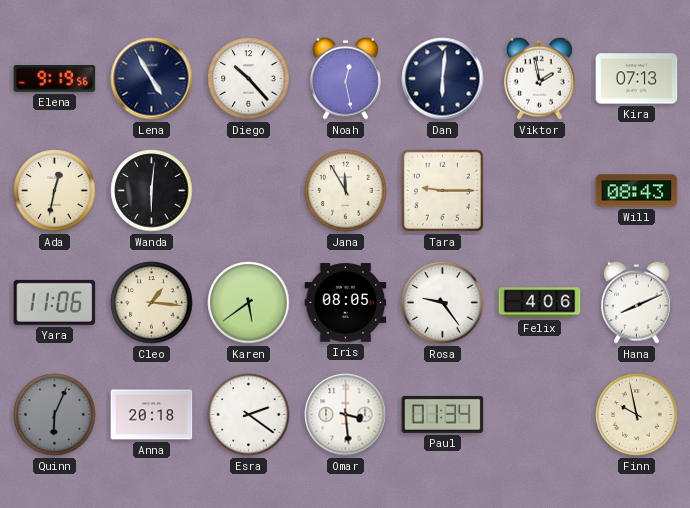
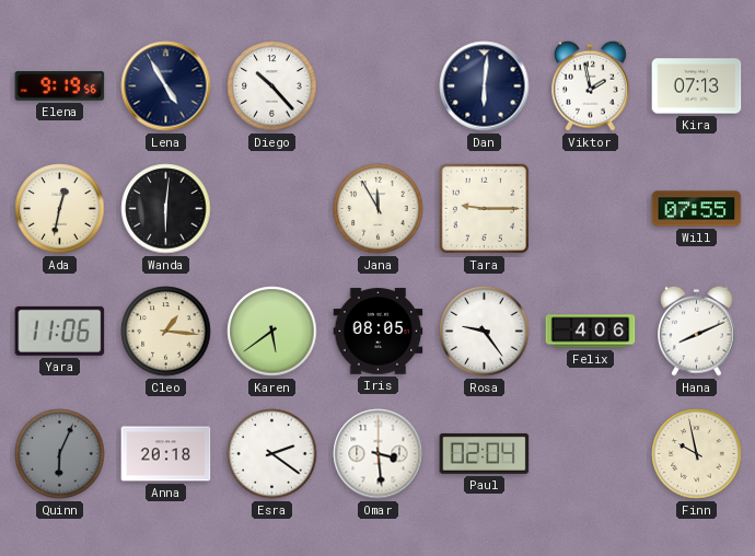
Noah: 12:28 -> none
Will: 08:43 -> 07:55
Paul: 01:34 -> 02:04
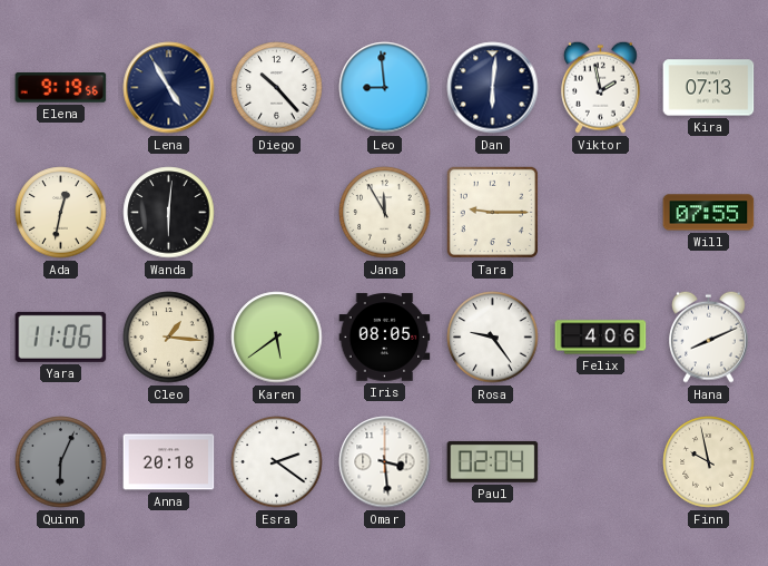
Leo: none -> 8:59
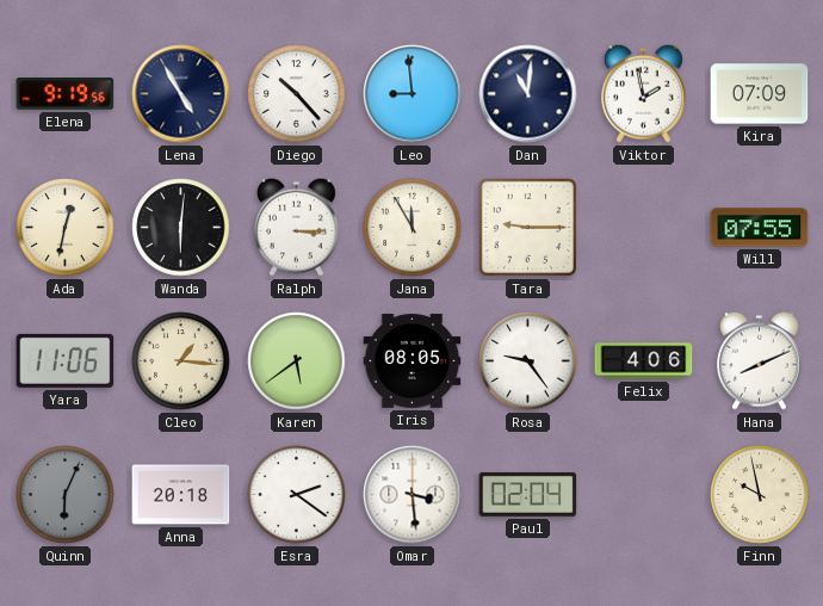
Dan: 6:01 -> 11:01
Kira: 07:13 -> 07:09
Ralph: none -> 3:15
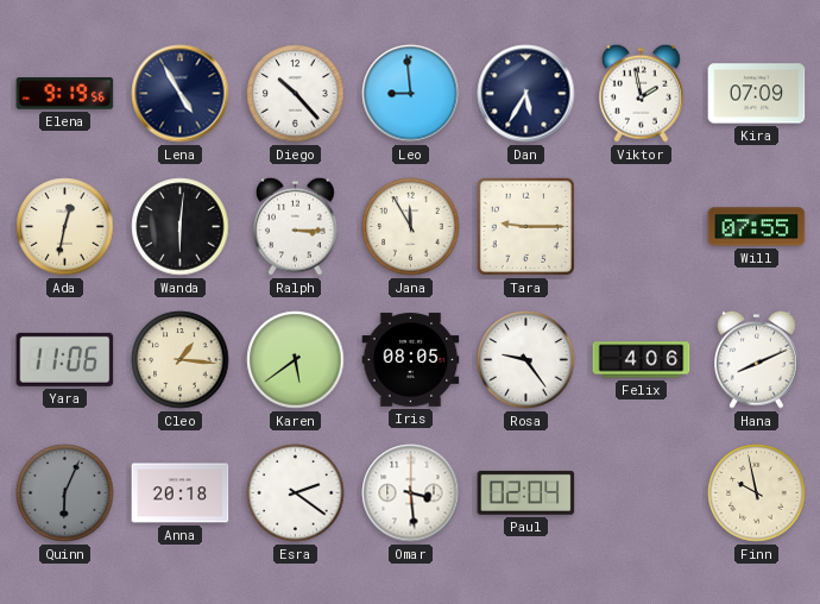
Dan: 11:01 -> 5:35
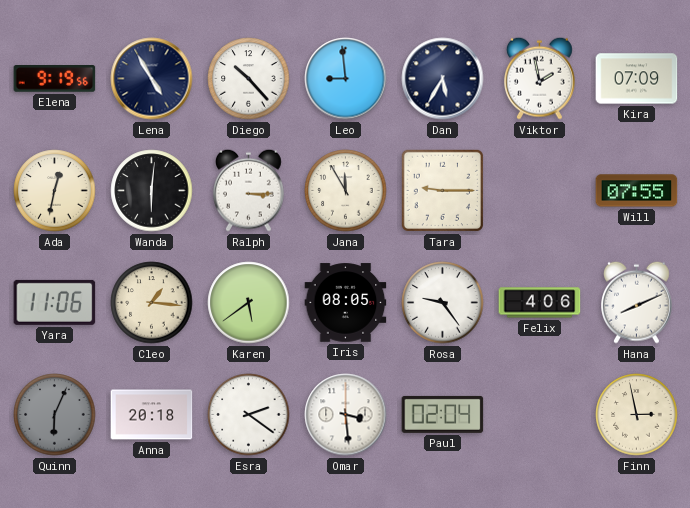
Finn: 9:58 -> 2:58
